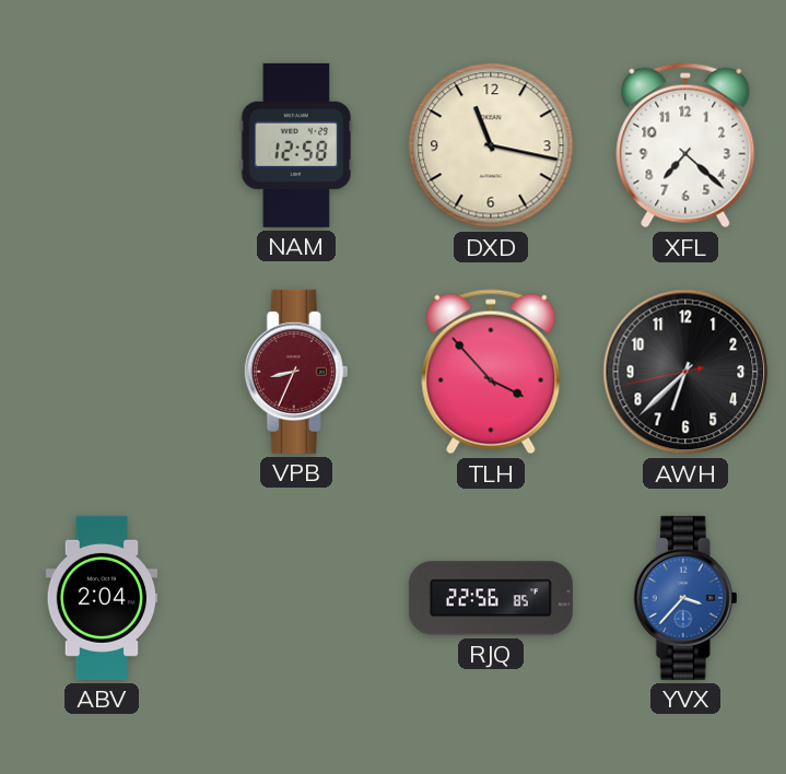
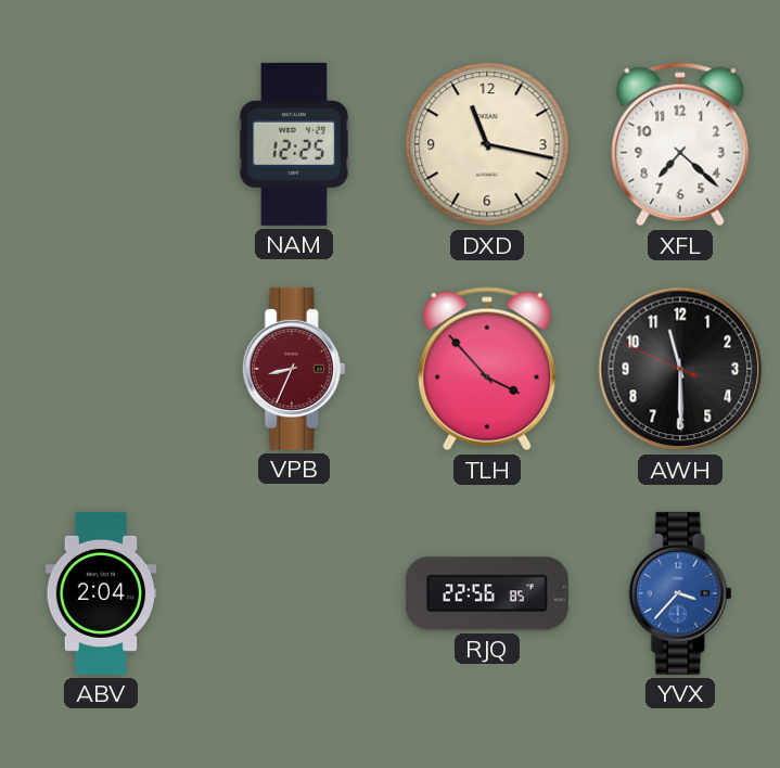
NAM: 12:58 -> 12:25
AWH: 6:37 -> 11:29
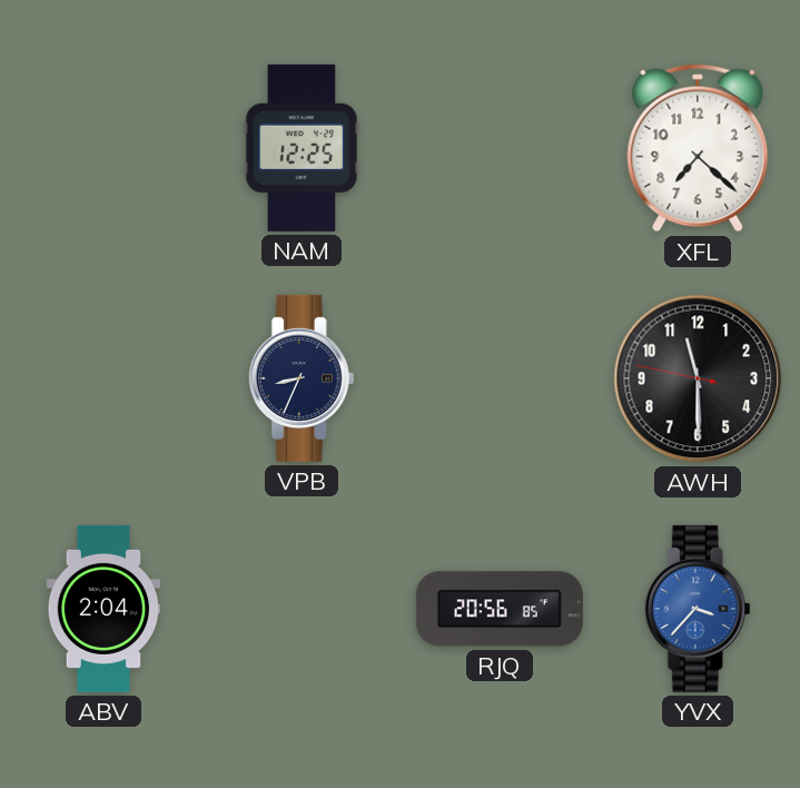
DXD: 11:17 -> none
VPB dial: burgundy -> navy
TLH: 3:53 -> none
AWH: 11:29:49 -> 11:29:47
RJQ: 22:56 -> 20:56
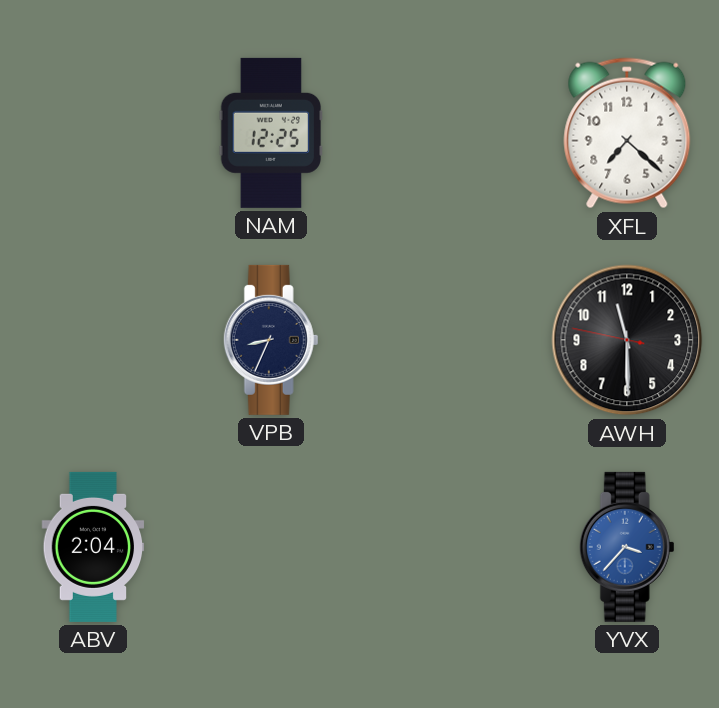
RJQ: 20:56 -> none
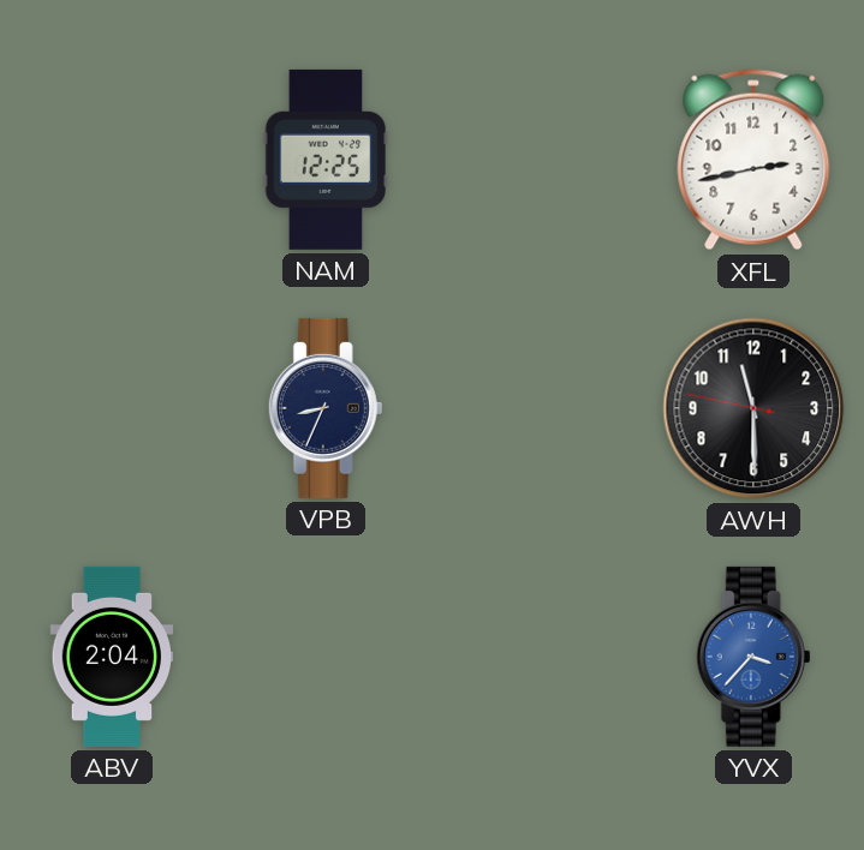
XFL: 7:22 -> 2:43
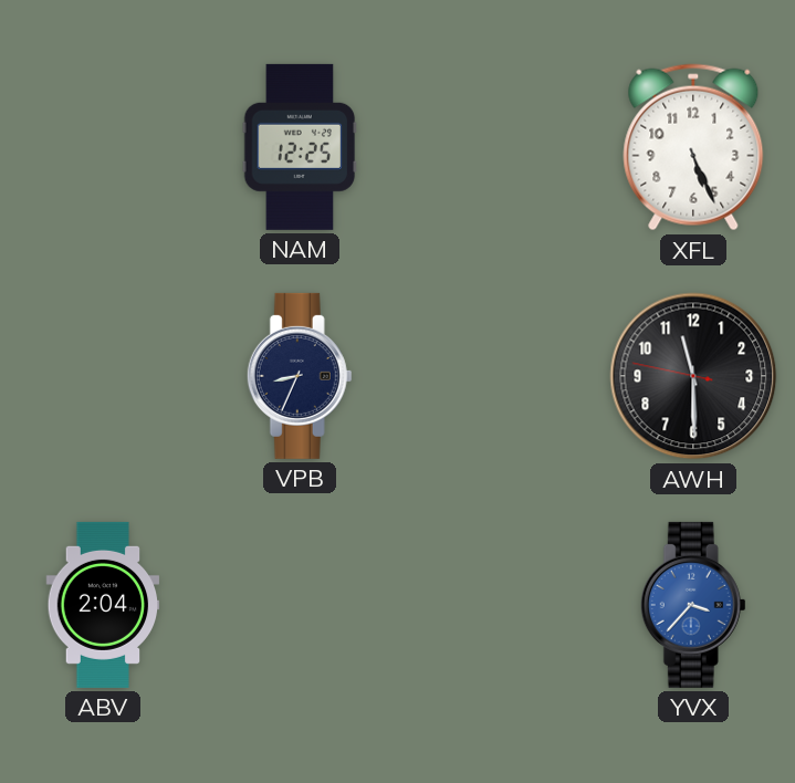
XFL: 2:43 -> 5:26
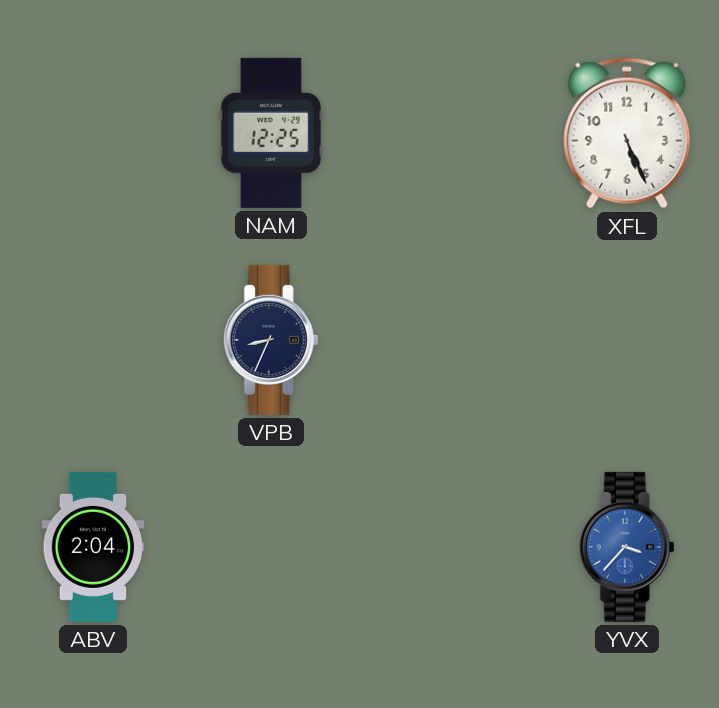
AWH: 11:29 -> none
